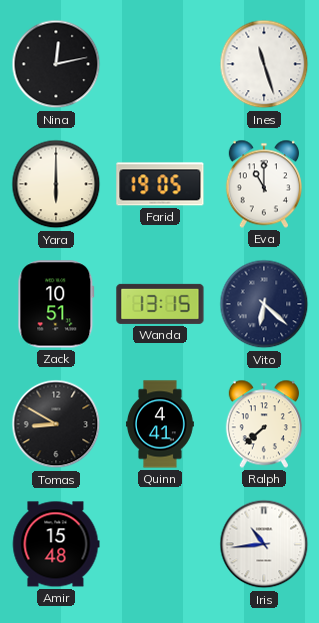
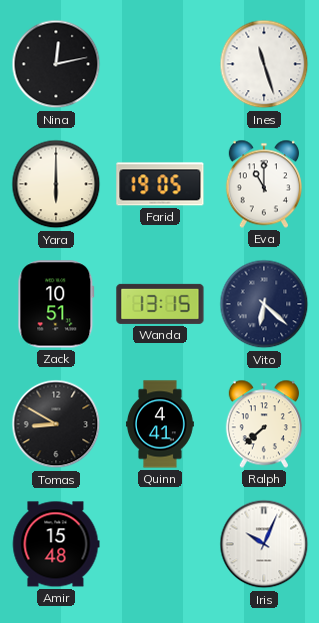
Iris: 10:44 -> 10:04
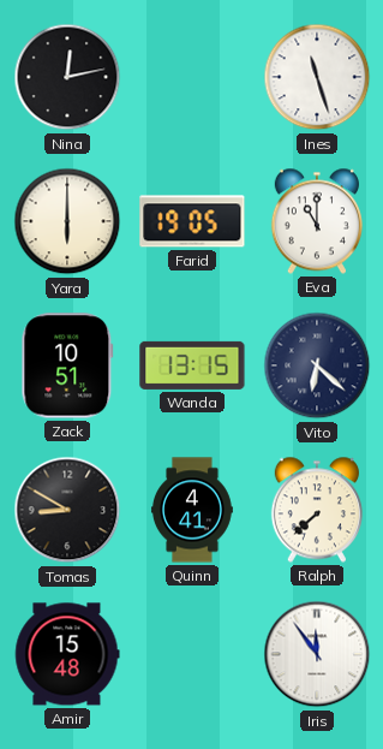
Iris: 10:04 -> 11:54
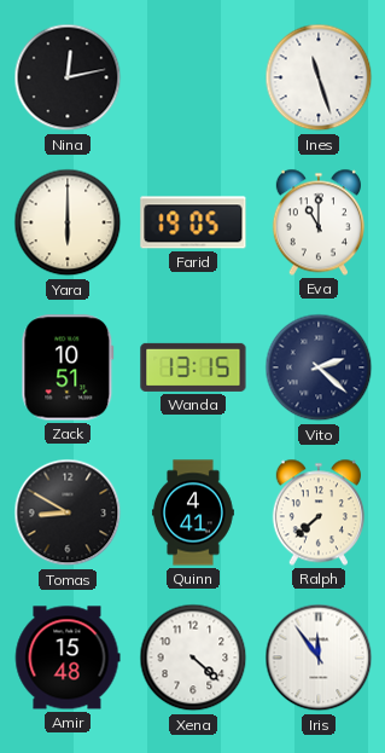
Vito: 6:22 -> 2:22
Xena: none -> 4:22
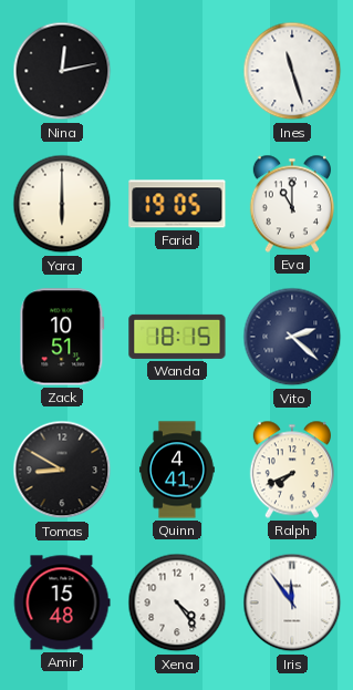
Wanda: 13:15 -> 18:15
Ralph: 7:38 -> 7:41
Xena: 4:22 -> 4:24
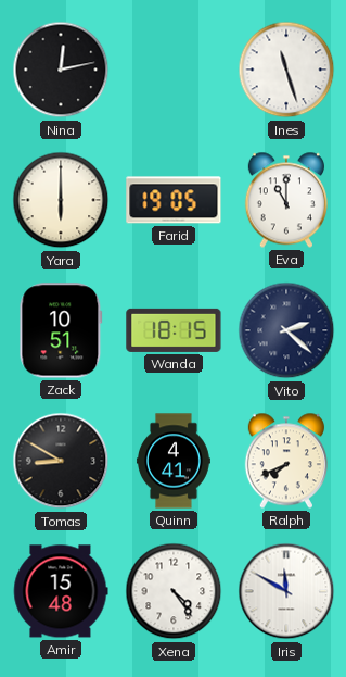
Iris: 11:54 -> 11:50
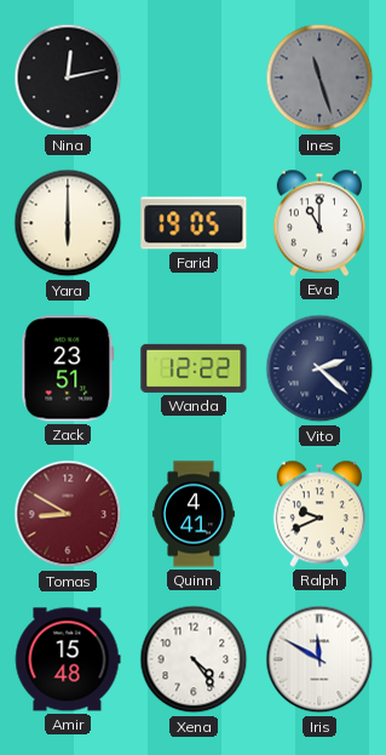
Ines dial: white -> grey
Zack: 10:51 -> 23:51
Wanda: 18:15 -> 12:22
Tomas dial: black -> burgundy
Ralph: 7:41 -> 9:41
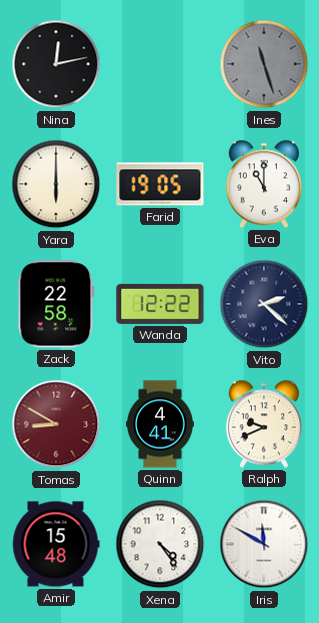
Zack: 23:51 -> 22:58
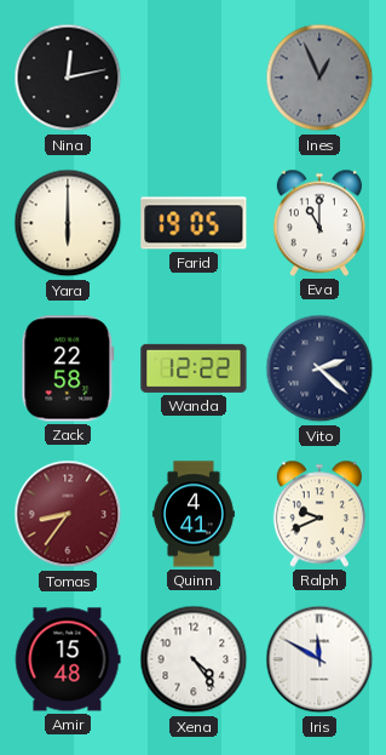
Ines: 11:27 -> 12:56
Tomas: 8:50 -> 8:36
